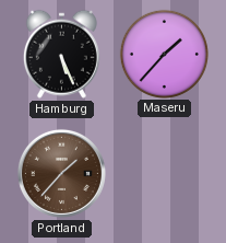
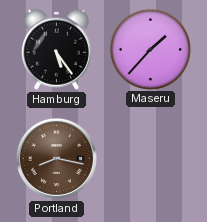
Hamburg: 5:26 -> 5:24
Portland: 1:37 -> 8:17
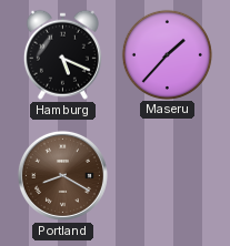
Hamburg: 5:24 -> 5:19
Portland: 8:17 -> 8:20
